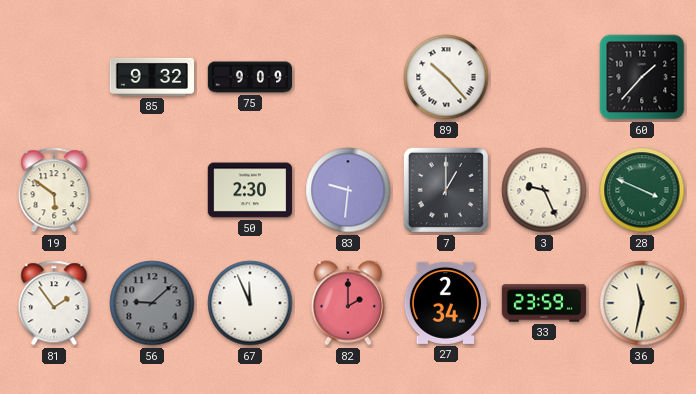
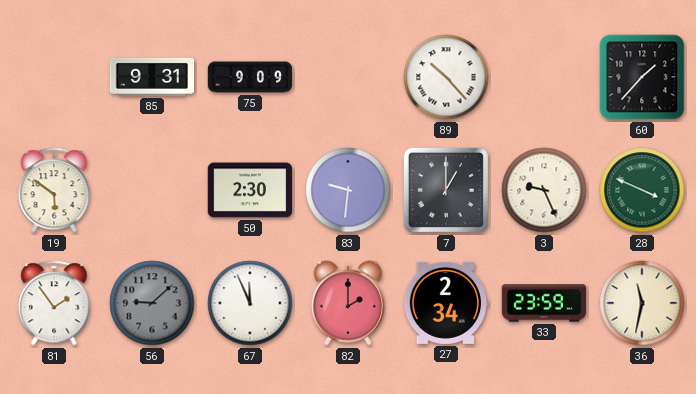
85: 9:32 -> 9:31
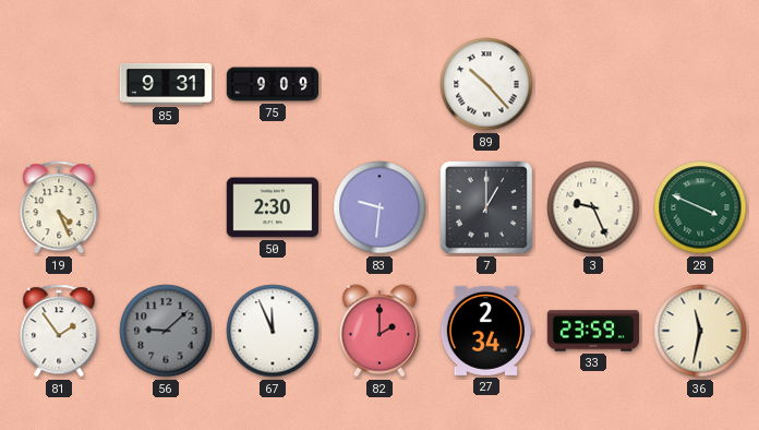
60: 1:37 -> none
19: 5:51 -> 4:26
